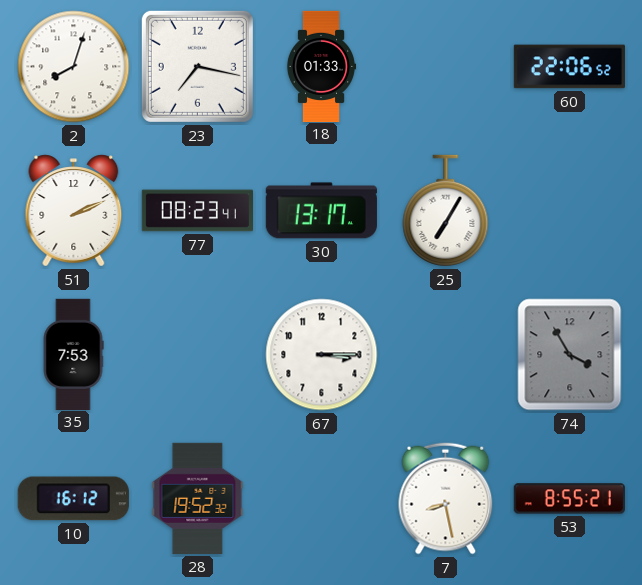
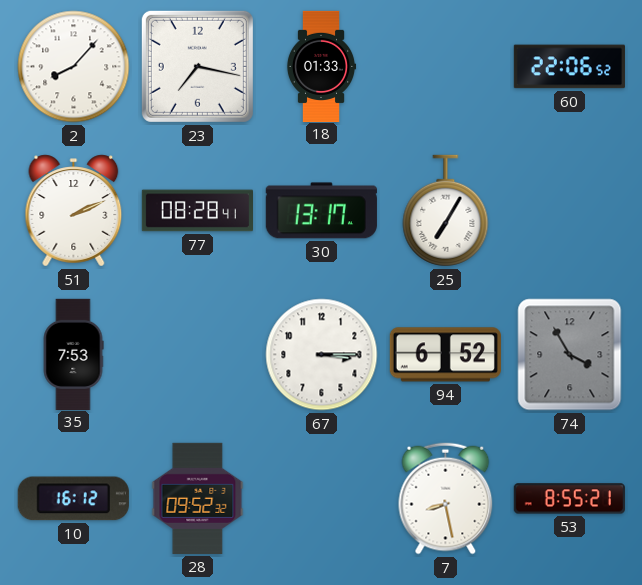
2: 8:03 -> 8:07
77: 08:23 -> 08:28
94: none -> 6:52
28: 19:52 -> 09:52
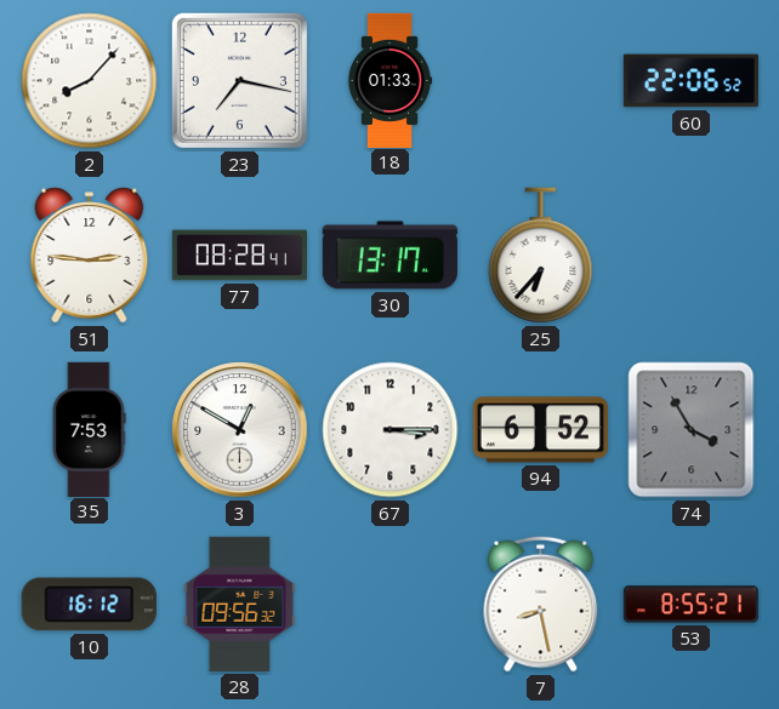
51: 2:11 -> 2:46
25: 7:05 -> 6:37
3: none -> 12:50
28: 09:52 -> 09:56
